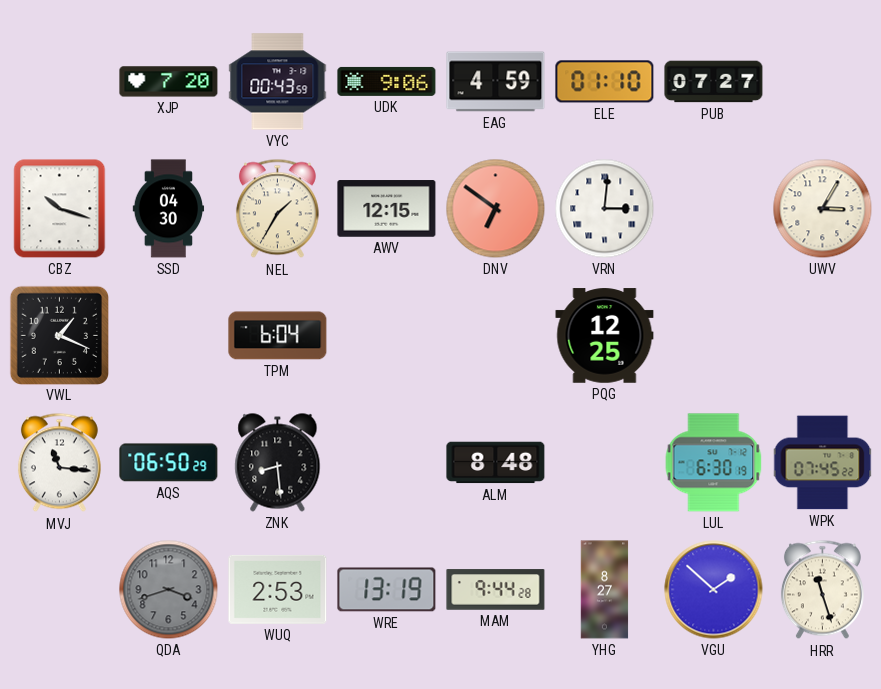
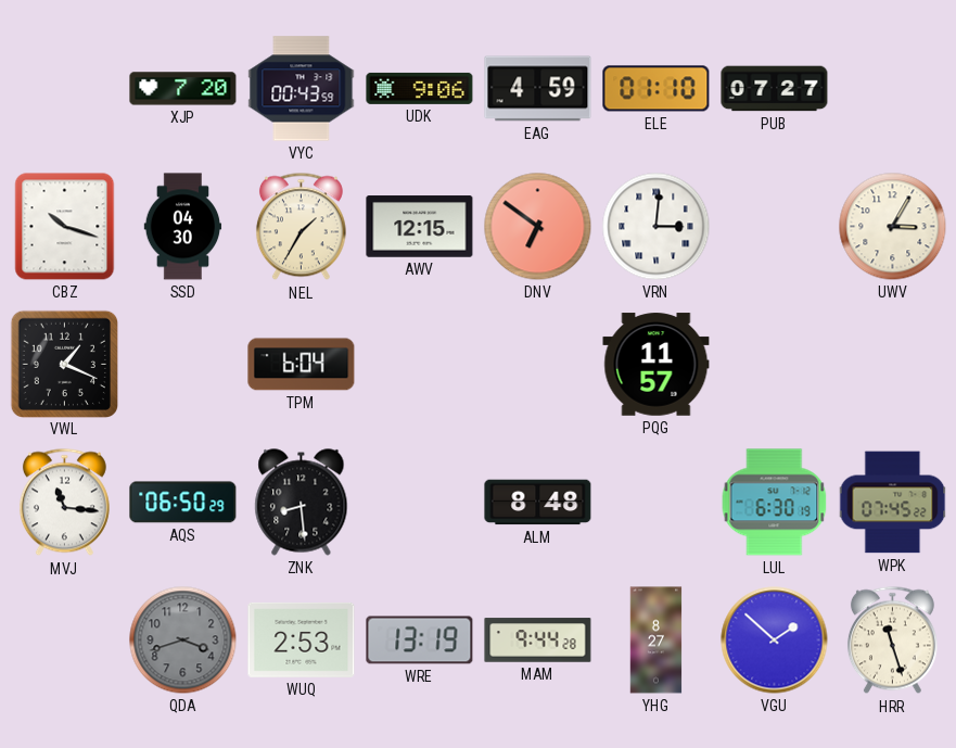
PQG: 12:25 -> 11:57
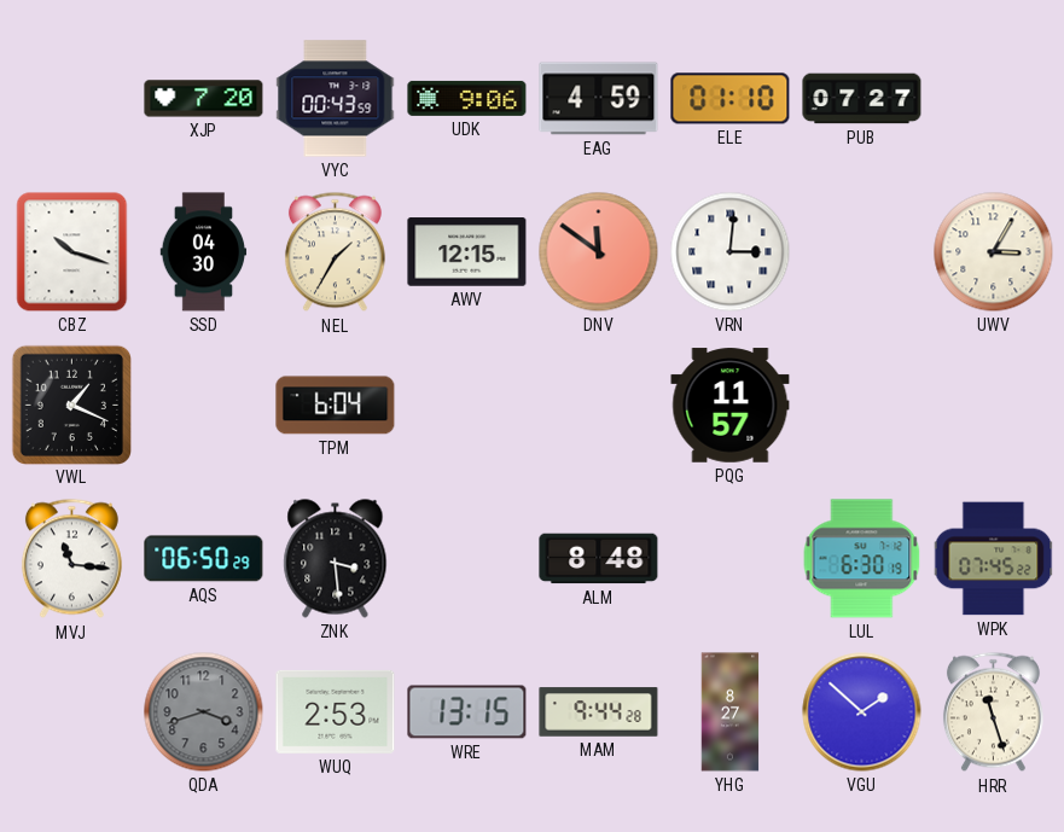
DNV: 6:51 -> 11:51
ZNK: 8:29 -> 3:29
WRE: 13:19 -> 13:15
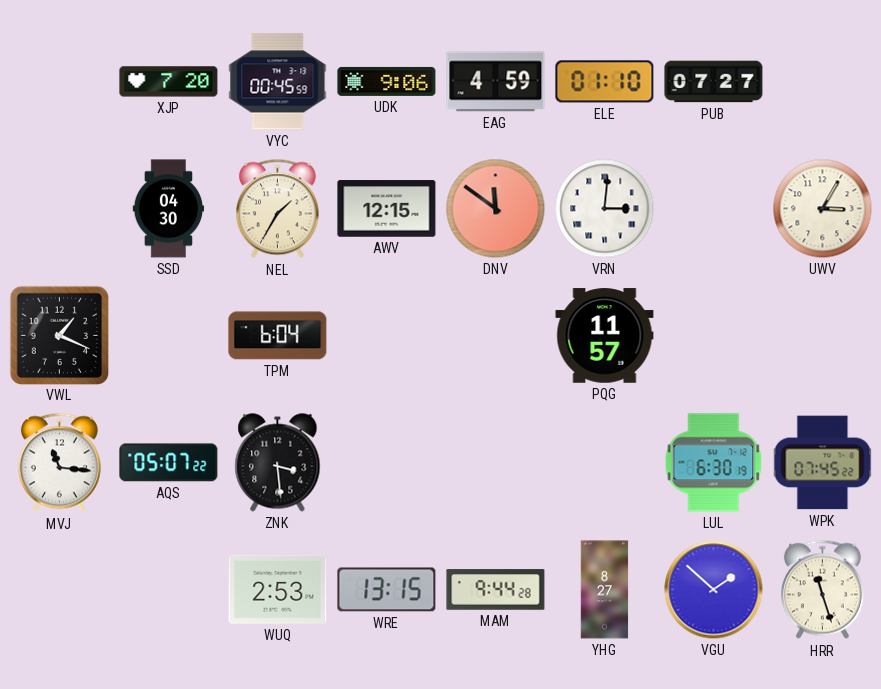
VYC: 00:43 -> 00:45
CBZ: 10:18 -> none
AQS: 06:50 -> 05:07
ALM: 8:48 -> none
QDA: 3:42 -> none
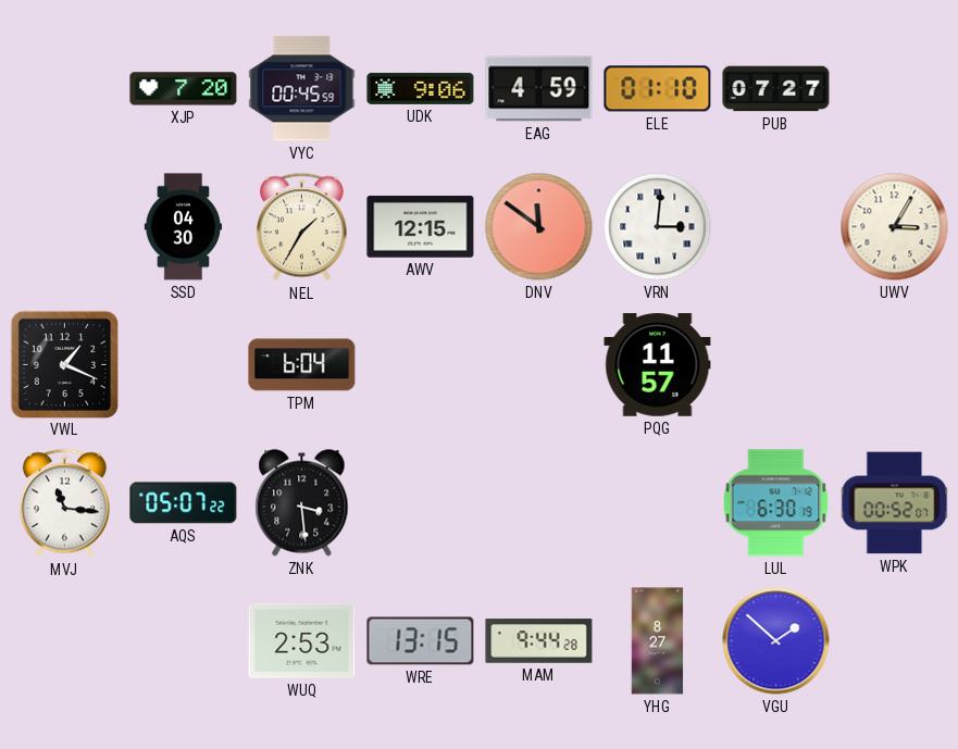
WPK: 07:45 -> 00:52
HRR: 11:27 -> none
